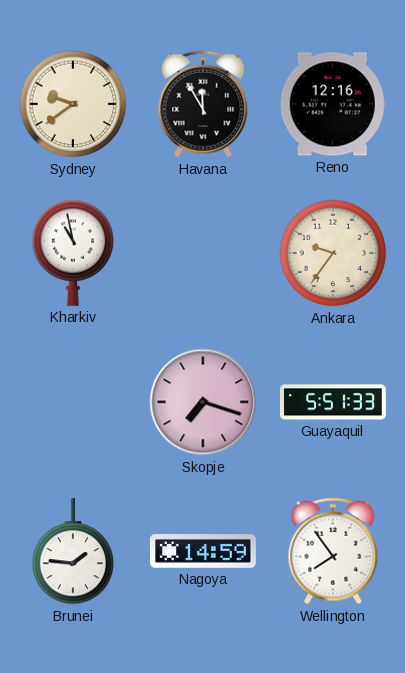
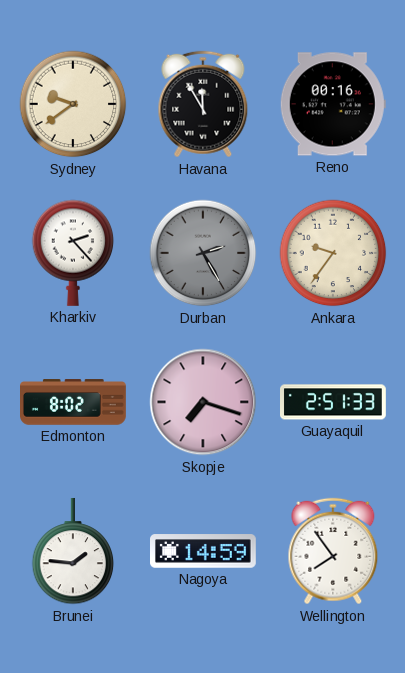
Reno: 12:16 -> 00:16
Kharkiv: 10:58 -> 2:23
Durban: none -> 2:25
Edmonton: none -> 8:02
Guayaquil: 5:51 -> 2:51
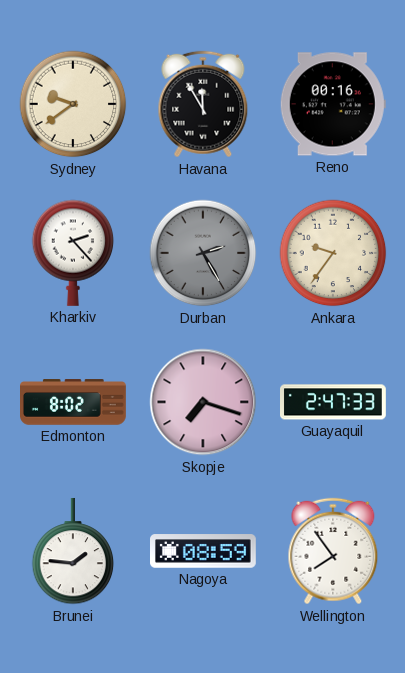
Guayaquil: 2:51 -> 2:47
Nagoya: 14:59 -> 08:59
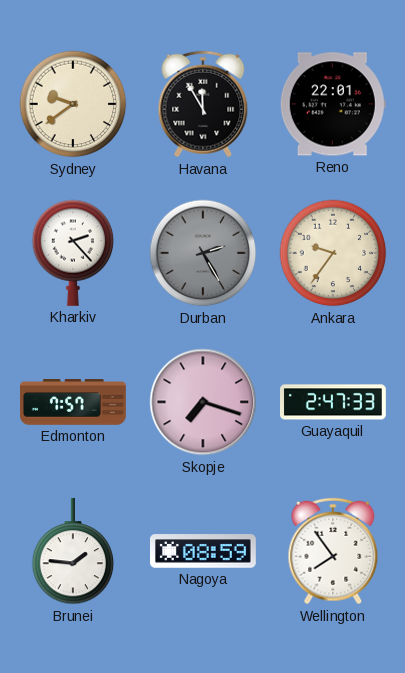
Reno: 00:16 -> 22:01
Edmonton: 8:02 -> 7:57
